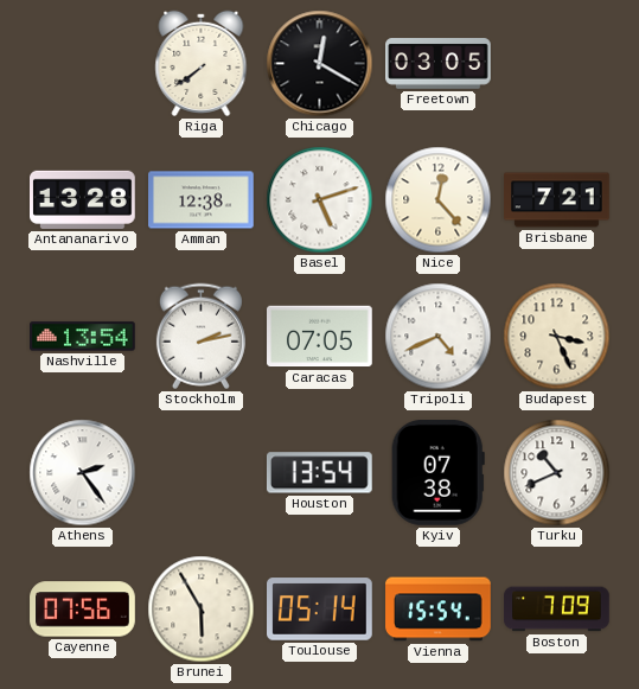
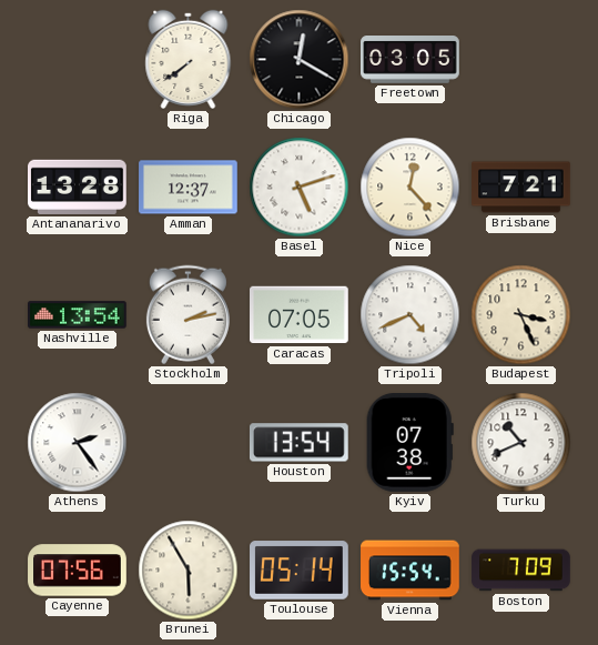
Amman: 12:38 -> 12:37
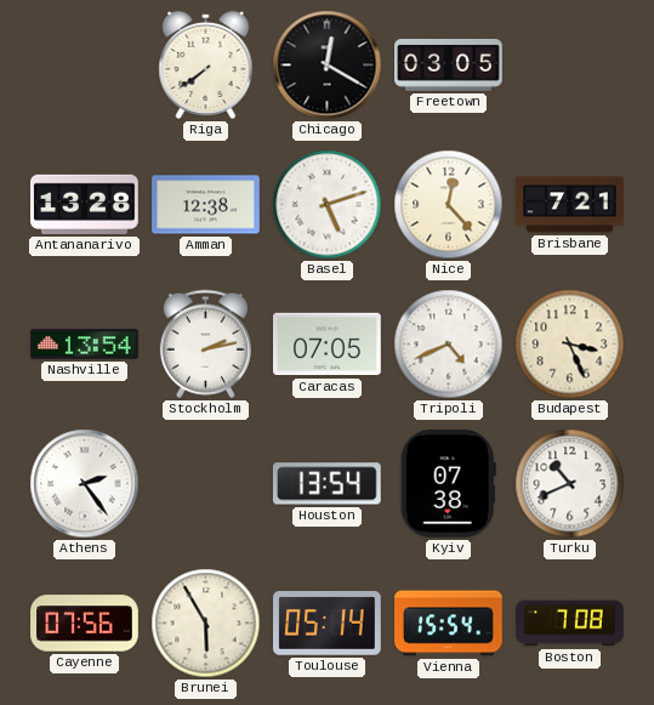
Amman: 12:37 -> 12:38
Boston: 7:09 -> 7:08
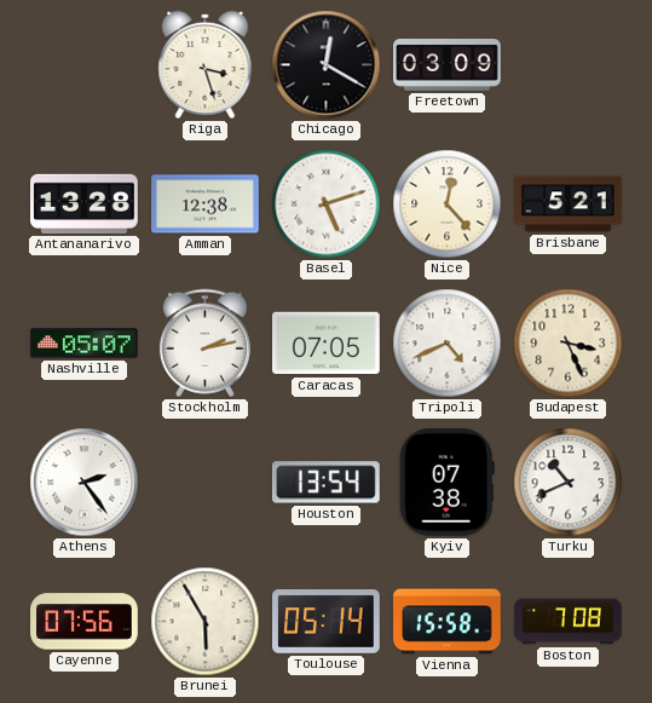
Riga: 7:39 -> 3:27
Freetown: 03:05 -> 03:09
Brisbane: 7:21 -> 5:21
Nashville: 13:54 -> 05:07
Vienna: 15:54 -> 15:58
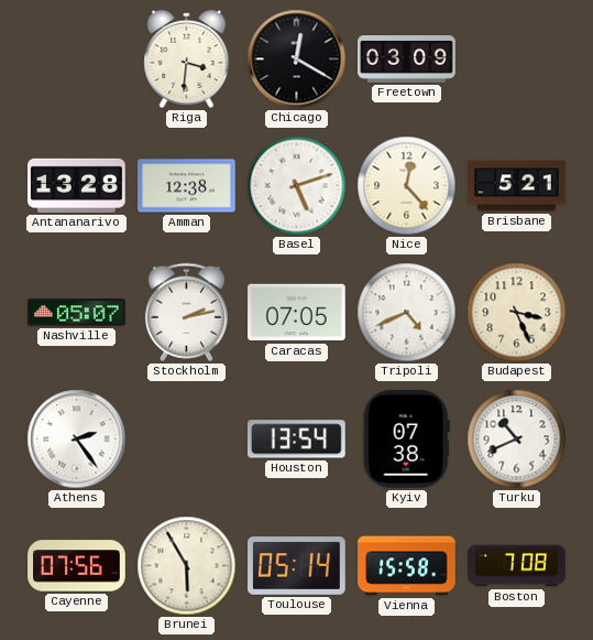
Riga: 3:27 -> 3:31
